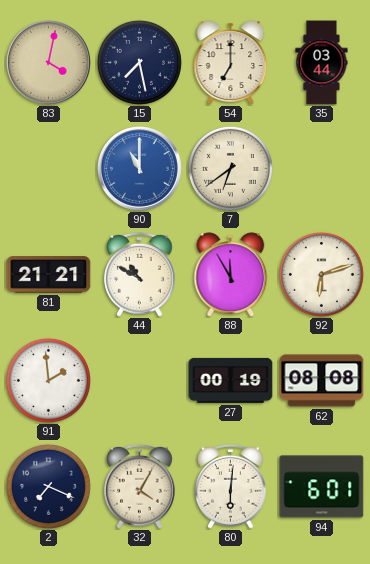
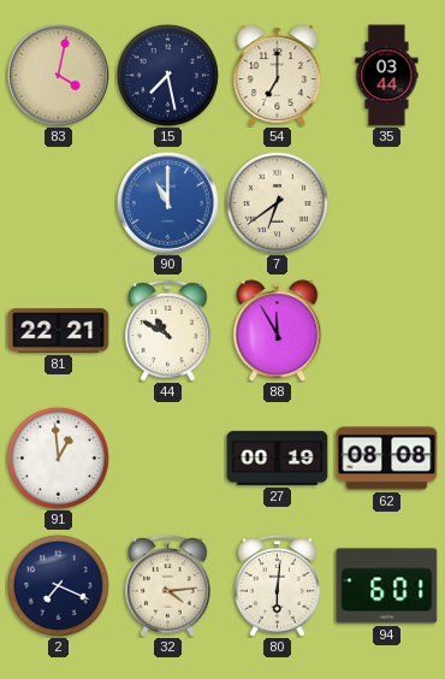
81: 21:21 -> 22:21
92: 6:12 -> none
91: 1:59 -> 12:59
32: 4:05 -> 4:14
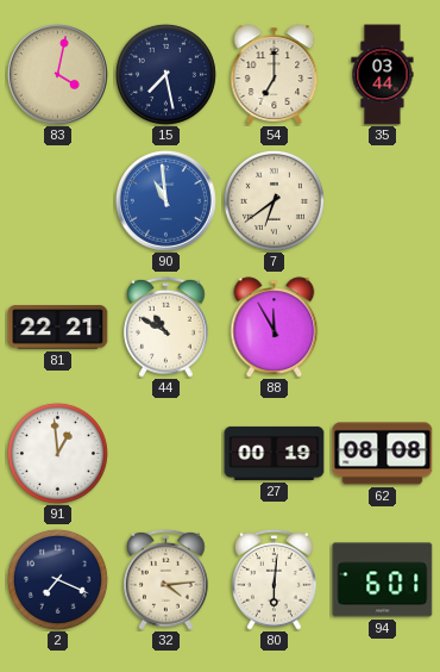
90: 11:00 -> 10:59
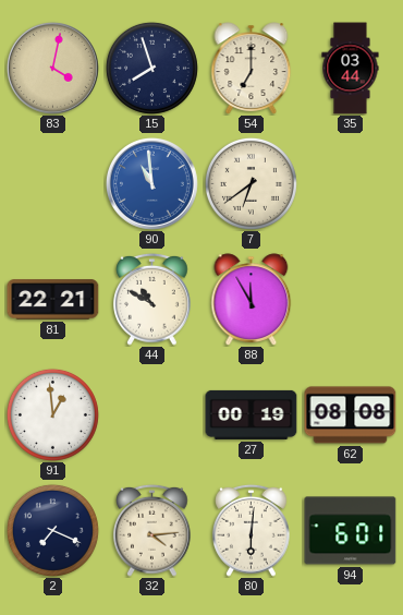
15: 7:28 -> 7:57
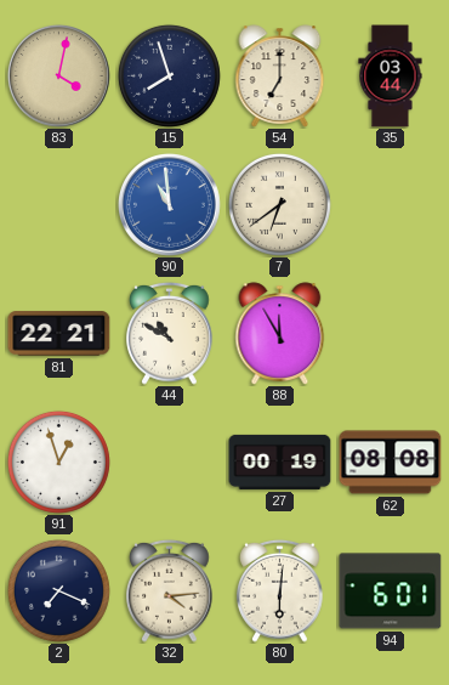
91: 12:59 -> 12:57
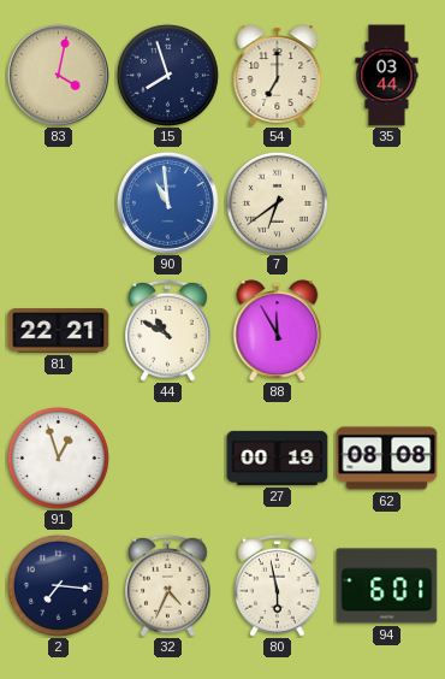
2: 7:19 -> 7:16
32: 4:14 -> 4:34
80: 6:01 -> 5:58
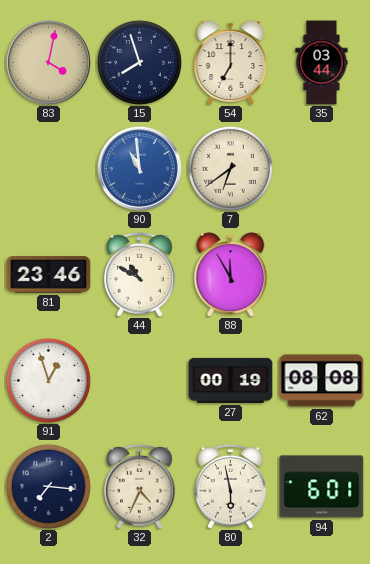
81: 22:21 -> 23:46
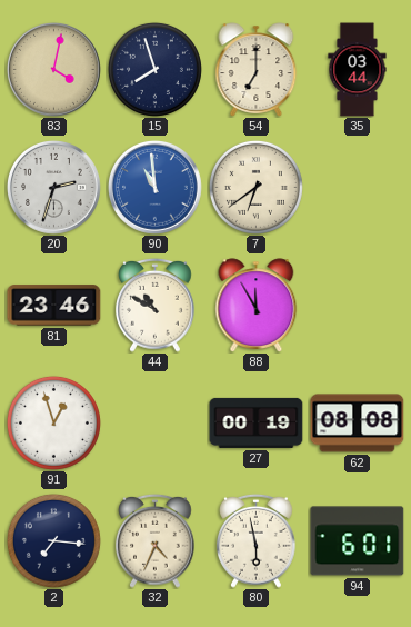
20: none -> 2:33
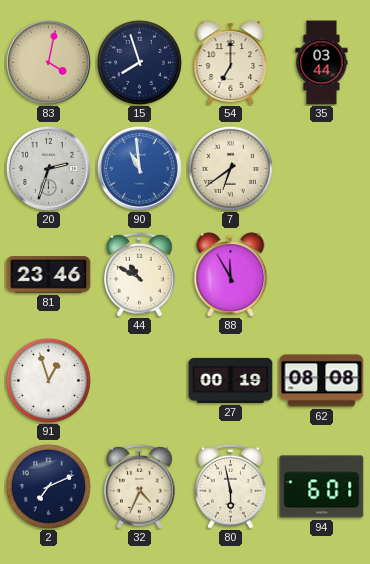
2: 7:16 -> 7:11
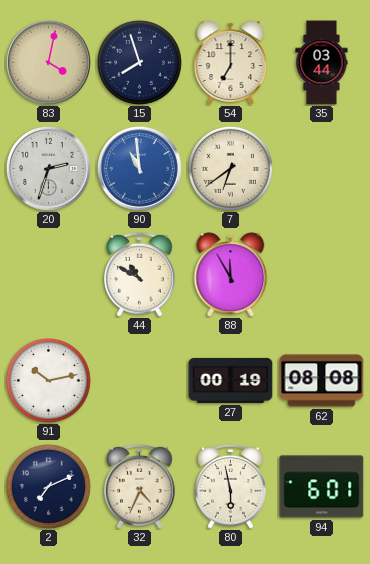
81: 23:46 -> none
91: 12:57 -> 10:13
